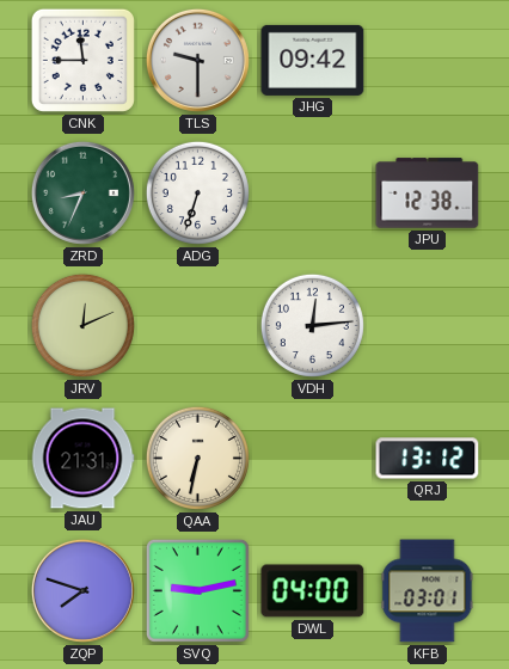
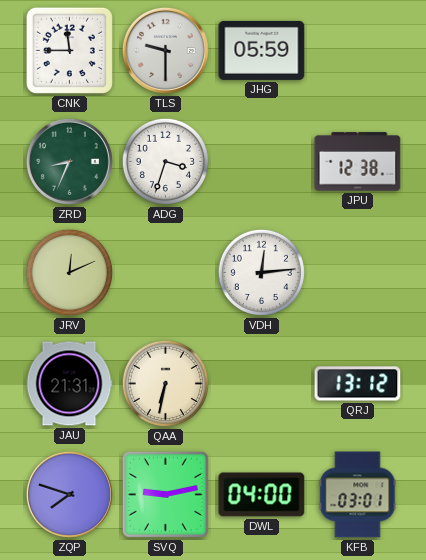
JHG: 09:42 -> 05:59
ADG: 6:33 -> 3:33
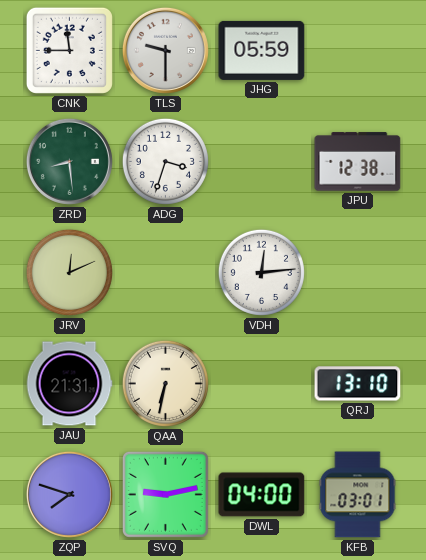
ZRD: 8:34 -> 8:29
QRJ: 13:12 -> 13:10
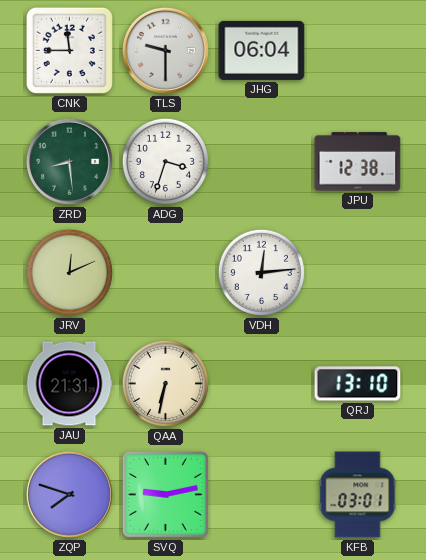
JHG: 05:59 -> 06:04
DWL: 04:00 -> none
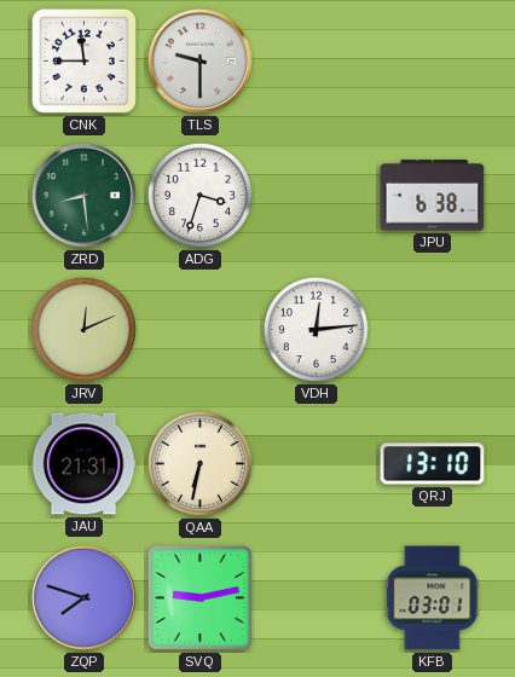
JHG: 06:04 -> none
JPU: 12:38 -> 6:38
